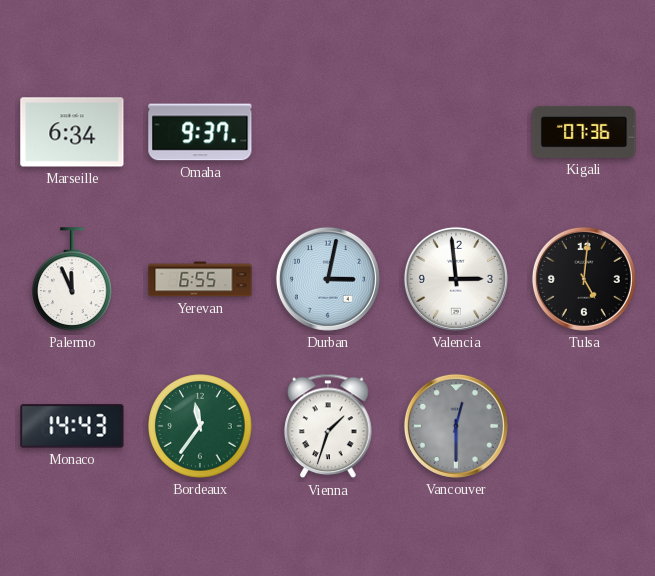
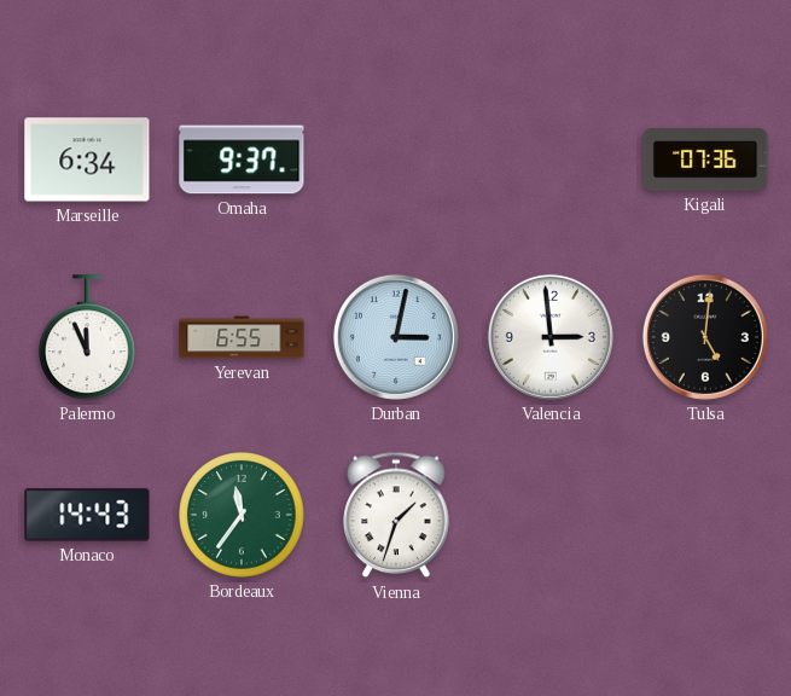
Vancouver: 12:30 -> none
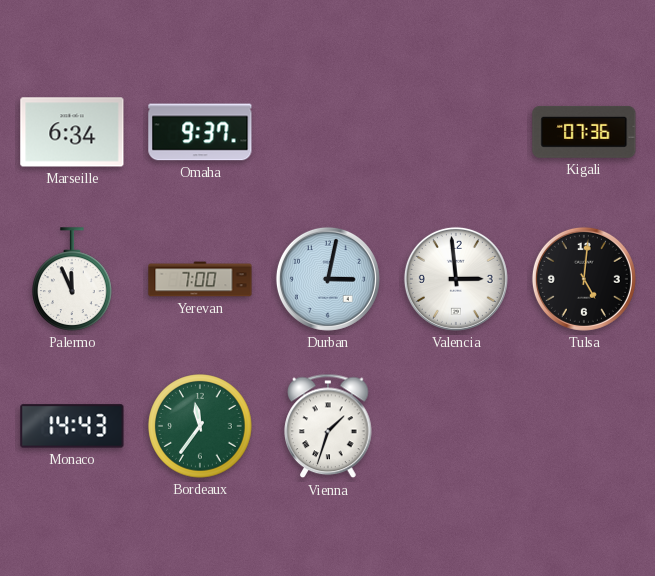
Yerevan: 6:55 -> 7:00
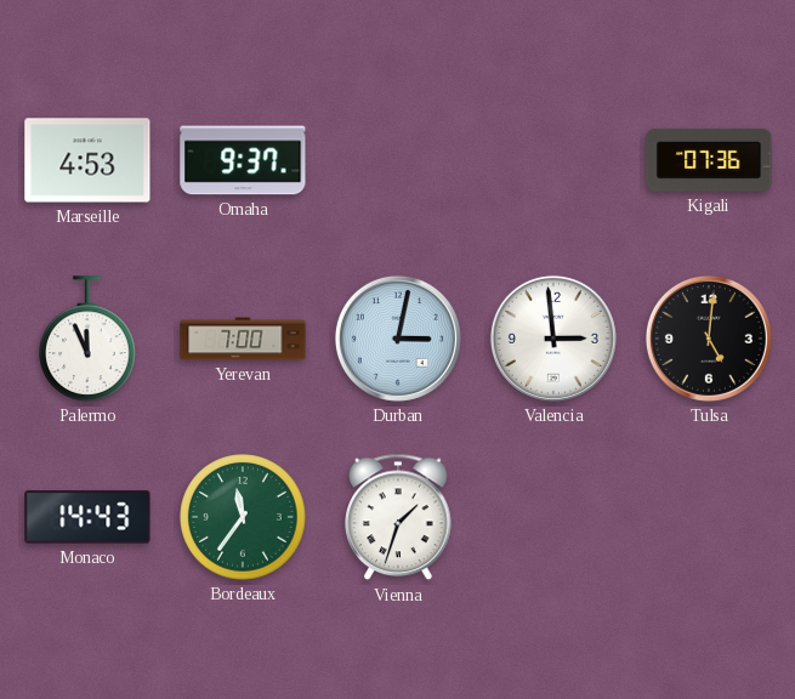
Marseille: 6:34 -> 4:53
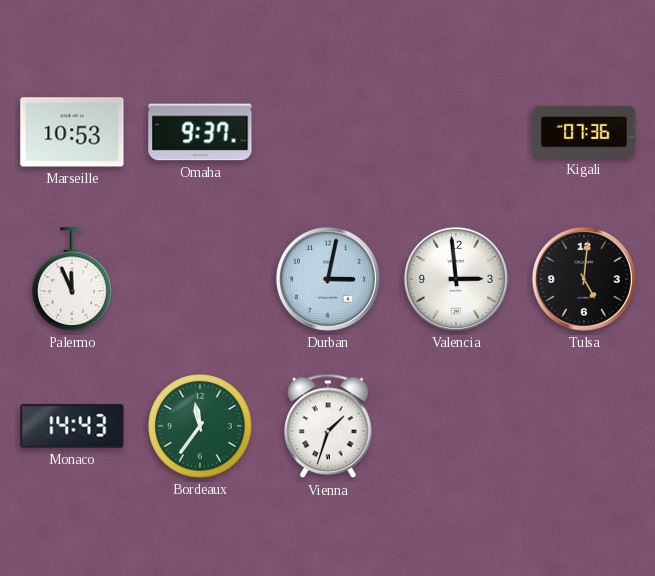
Marseille: 4:53 -> 10:53
Yerevan: 7:00 -> none
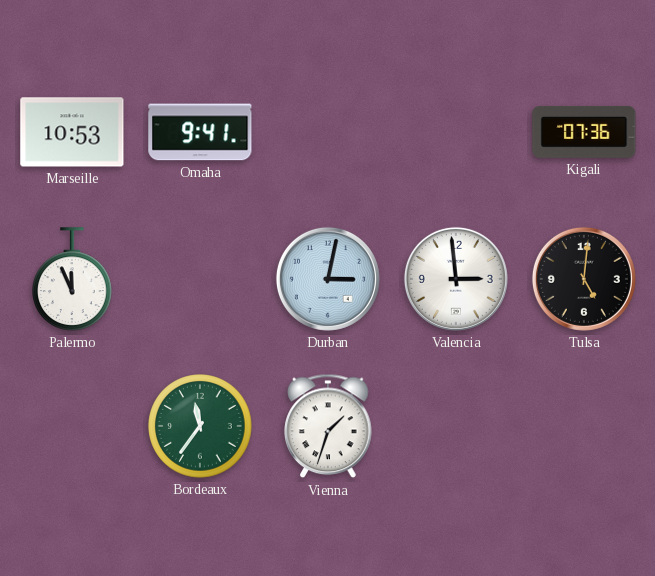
Omaha: 9:37 -> 9:41
Monaco: 14:43 -> none
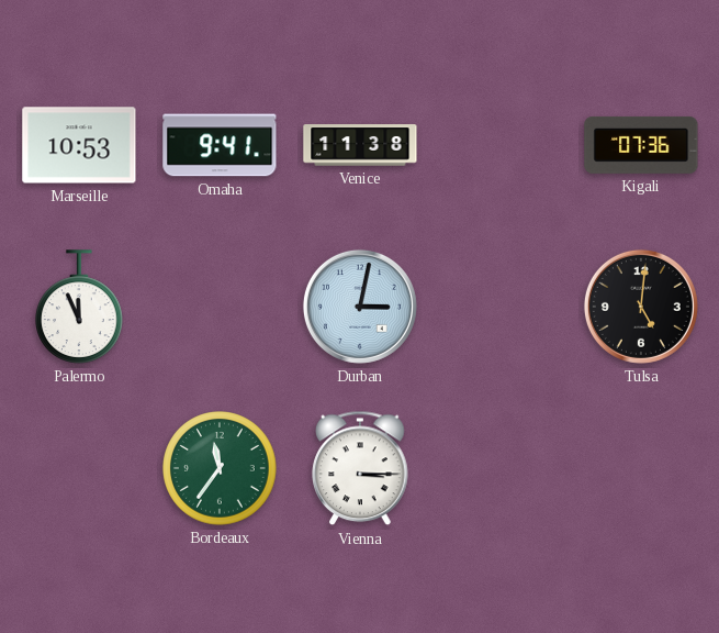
Venice: none -> 11:38
Valencia: 2:59 -> none
Vienna: 1:33 -> 3:15
